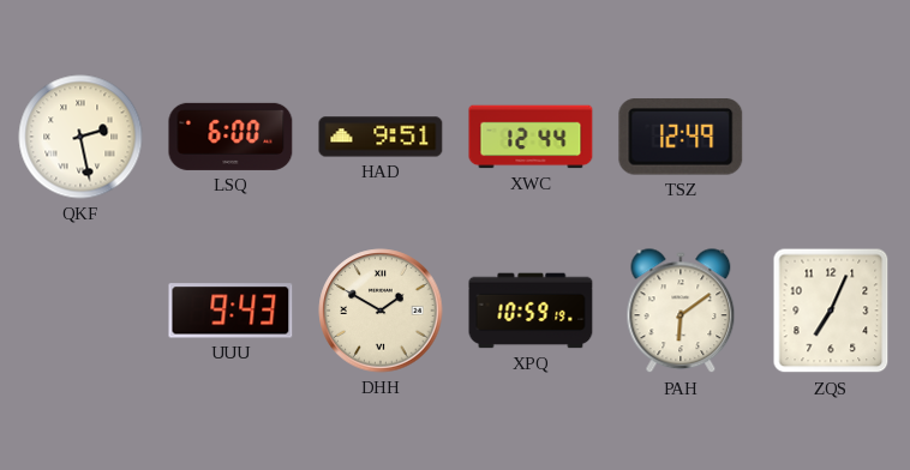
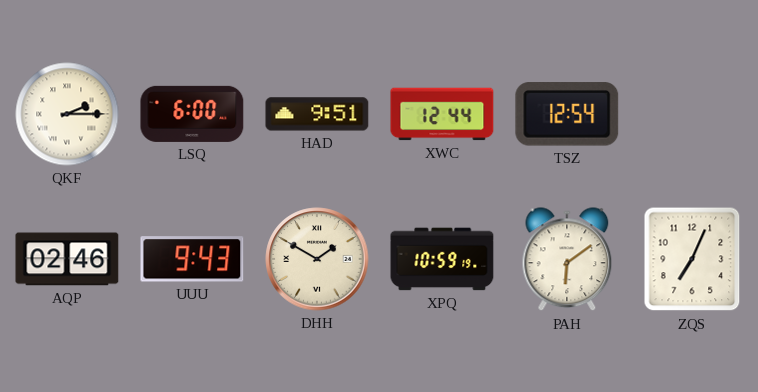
QKF: 2:28 -> 2:15
TSZ: 12:49 -> 12:54
AQP: none -> 02:46
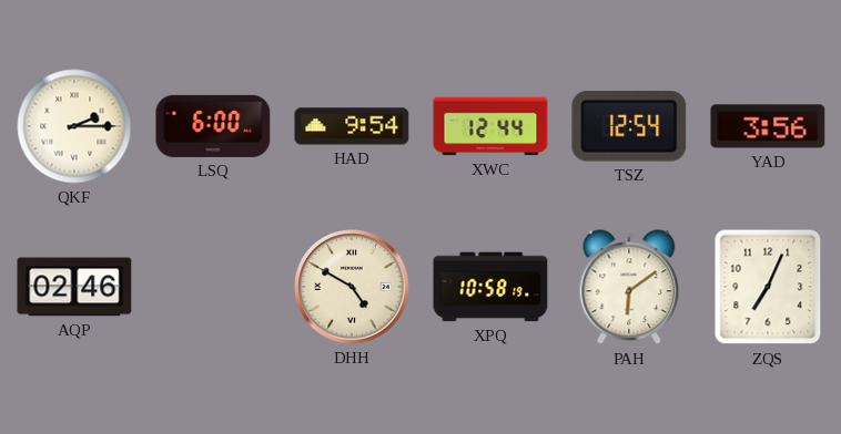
HAD: 9:51 -> 9:54
YAD: none -> 3:56
UUU: 9:43 -> none
DHH: 1:50 -> 4:50
XPQ: 10:59 -> 10:58
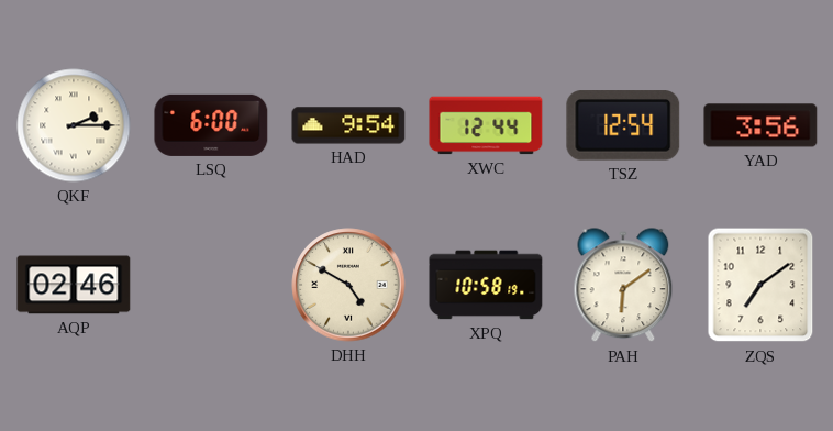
ZQS: 7:04 -> 7:09
